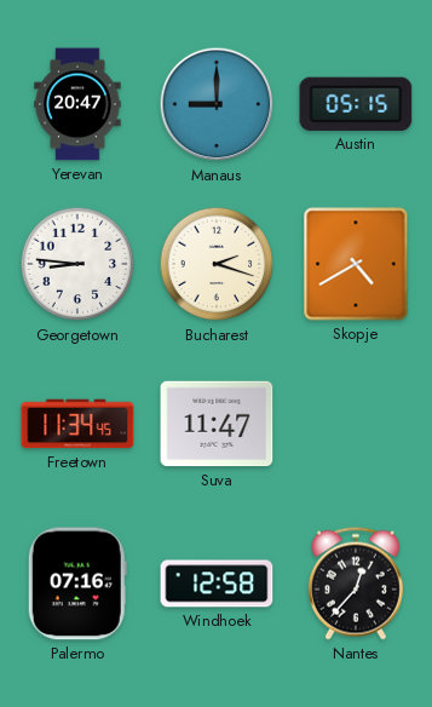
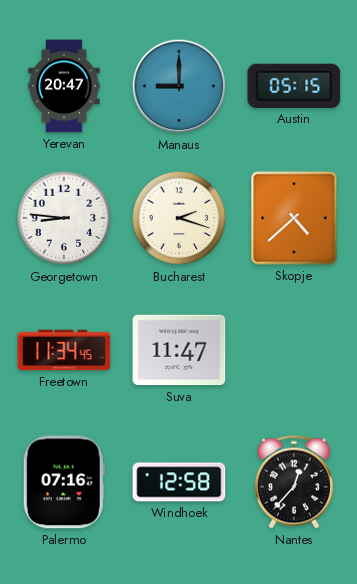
Skopje: 4:40 -> 4:38
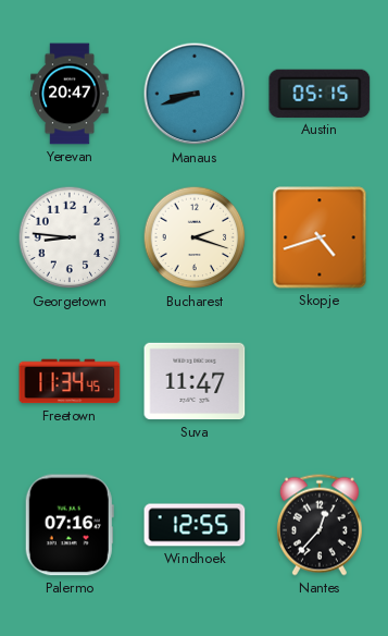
Manaus: 9:00 -> 8:42
Skopje: 4:38 -> 4:42
Windhoek: 12:58 -> 12:55
